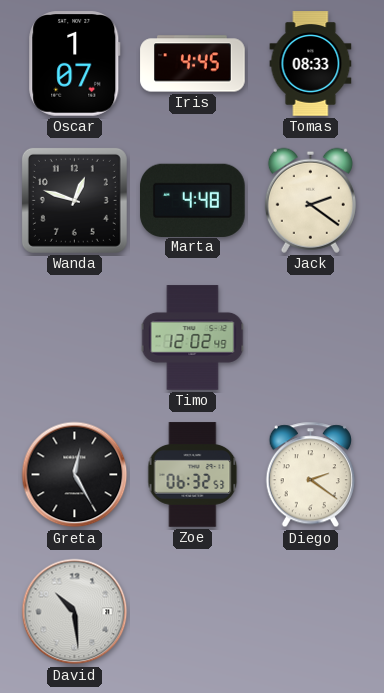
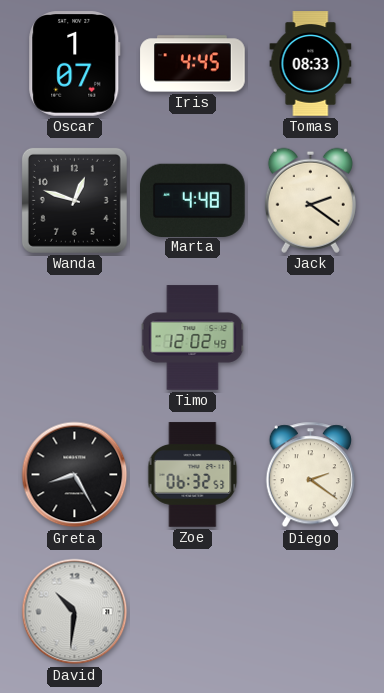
Greta: 12:25 -> 8:25
David: 10:29 -> 10:31
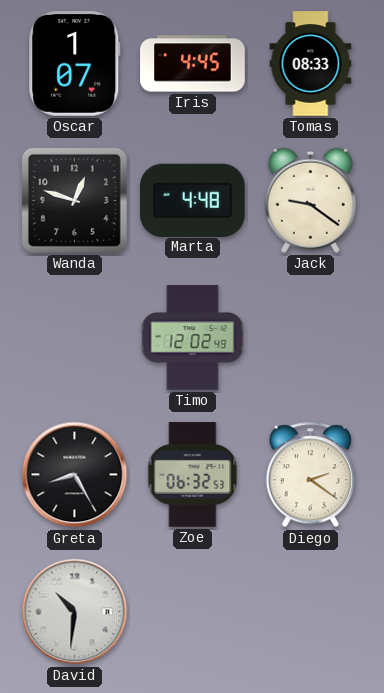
Jack: 2:21 -> 9:21
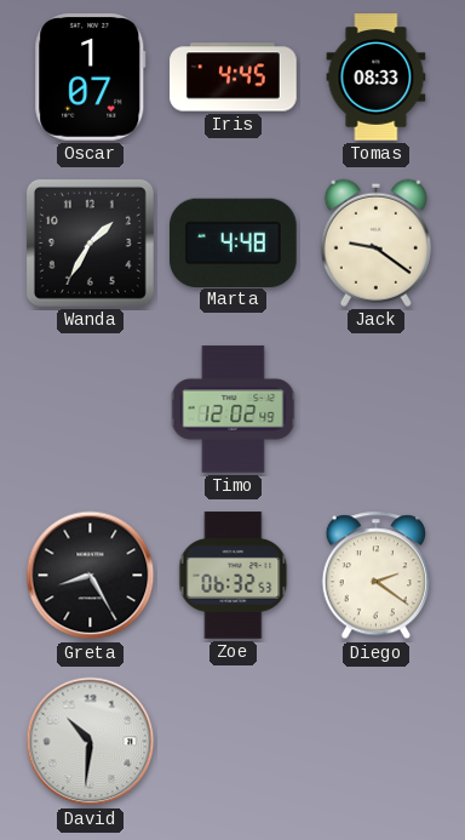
Wanda: 12:48 -> 1:35
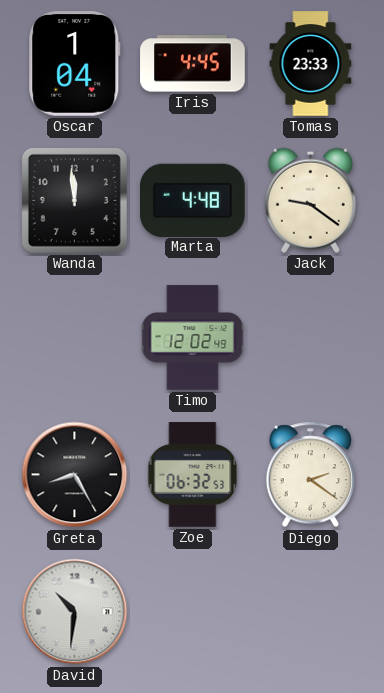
Oscar: 1:07 -> 1:04
Tomas: 08:33 -> 23:33
Wanda: 1:35 -> 11:59
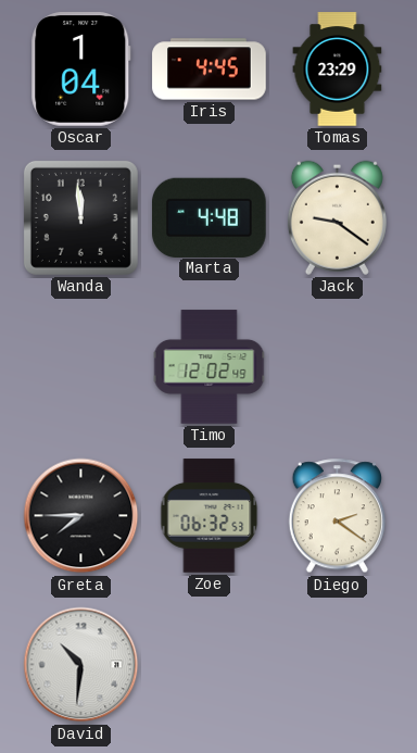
Tomas: 23:33 -> 23:29
Greta: 8:25 -> 7:45
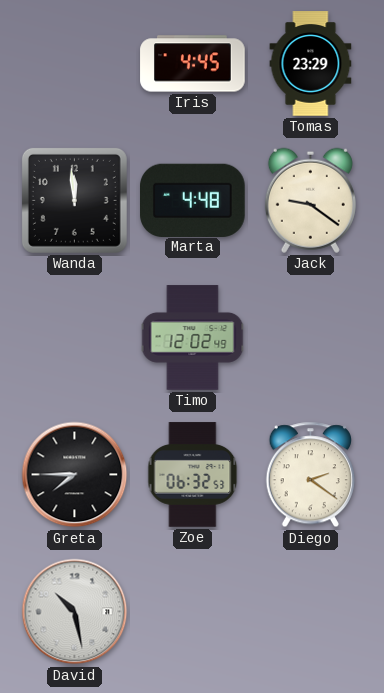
Oscar: 1:04 -> none
David: 10:31 -> 10:28
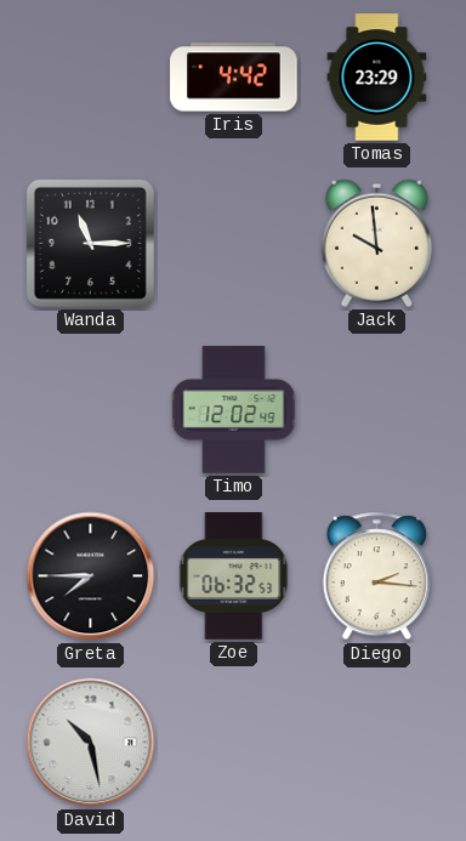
Iris: 4:45 -> 4:42
Wanda: 11:59 -> 11:15
Marta: 4:48 -> none
Jack: 9:21 -> 9:59
Diego: 2:21 -> 2:16
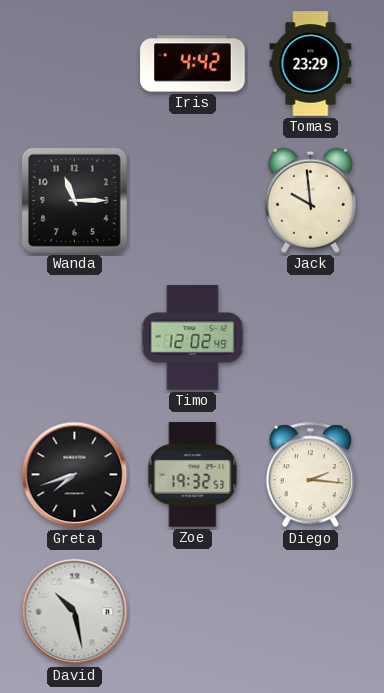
Greta: 7:45 -> 7:42
Zoe: 06:32 -> 19:32
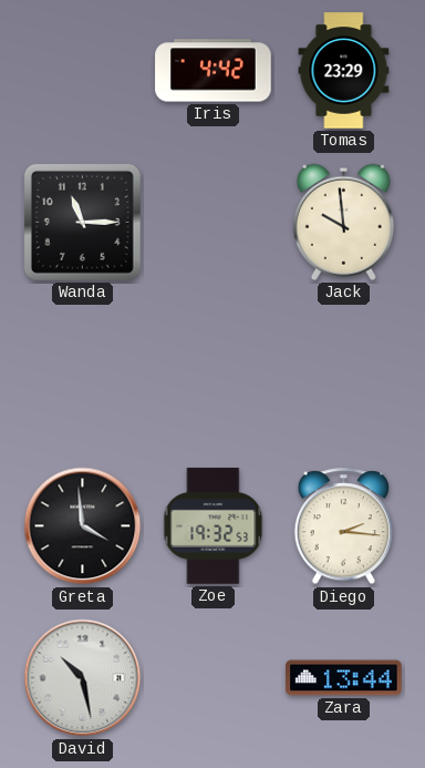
Timo: 12:02 -> none
Greta: 7:42 -> 3:59
Zara: none -> 13:44
